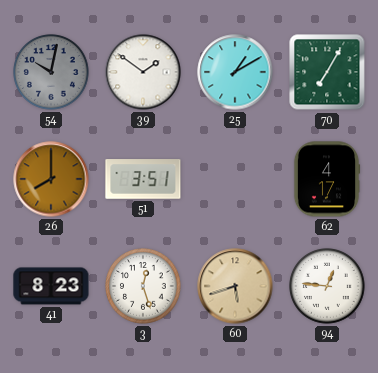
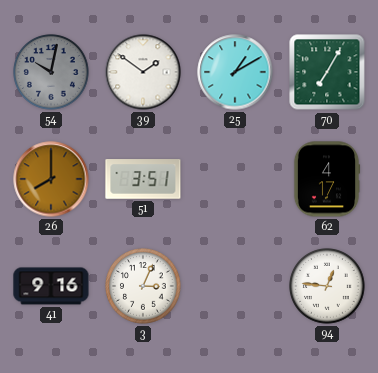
41: 8:23 -> 9:16
3: 12:27 -> 3:04
60: 5:42 -> none
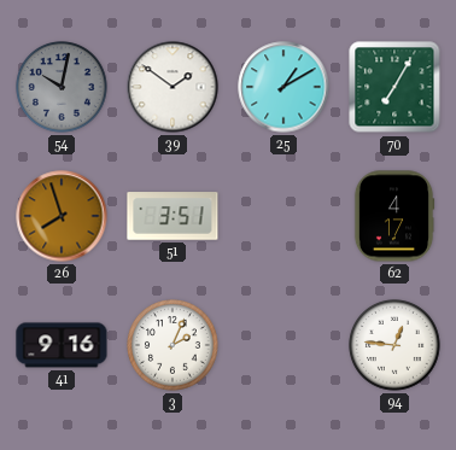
26: 8:00 -> 7:57
3: 3:04 -> 2:04
